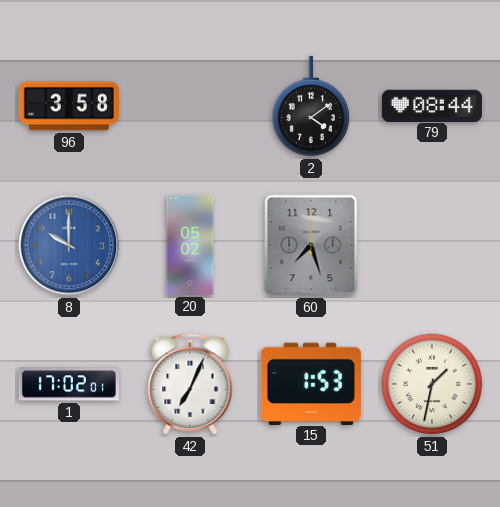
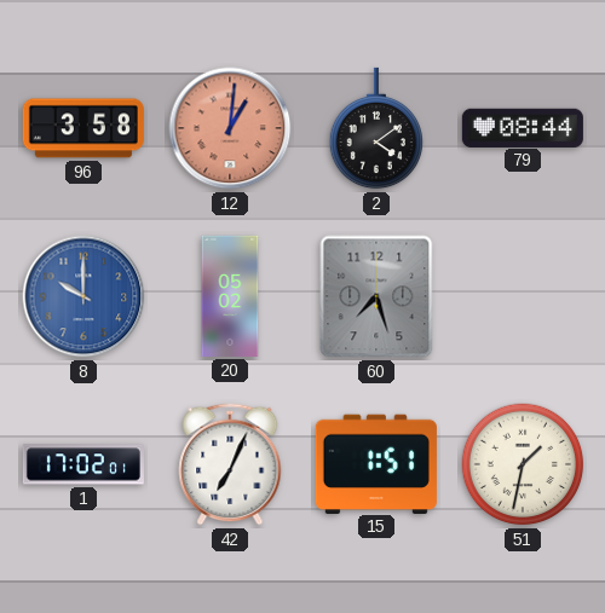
12: none -> 1:01
15: 1:53 -> 1:51
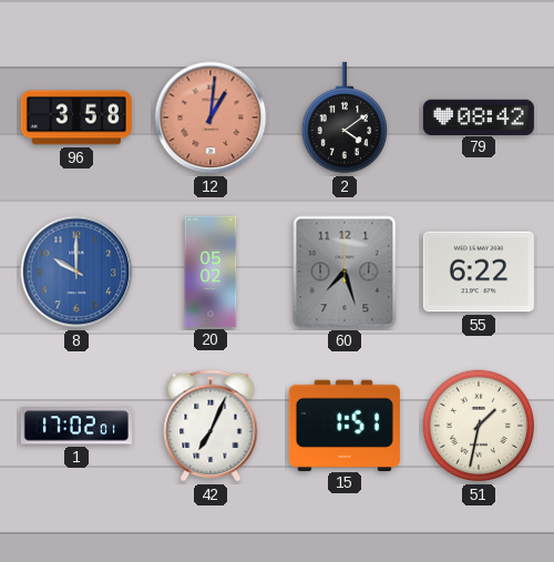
79: 08:44 -> 08:42
55: none -> 6:22
